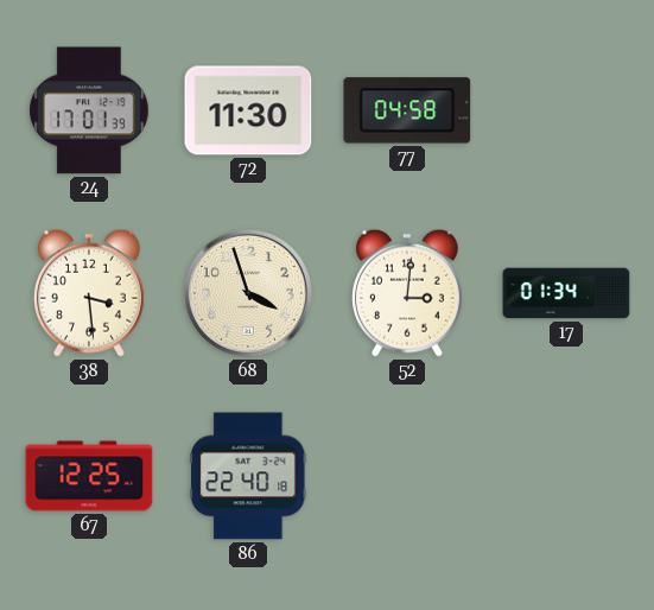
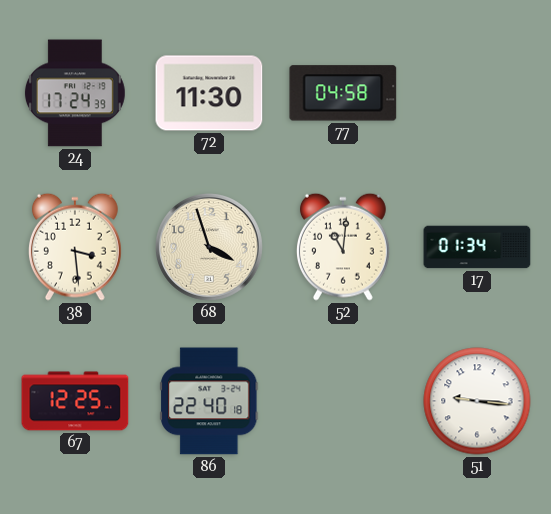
24: 17:01 -> 17:24
52: 3:01 -> 11:01
51: none -> 9:16
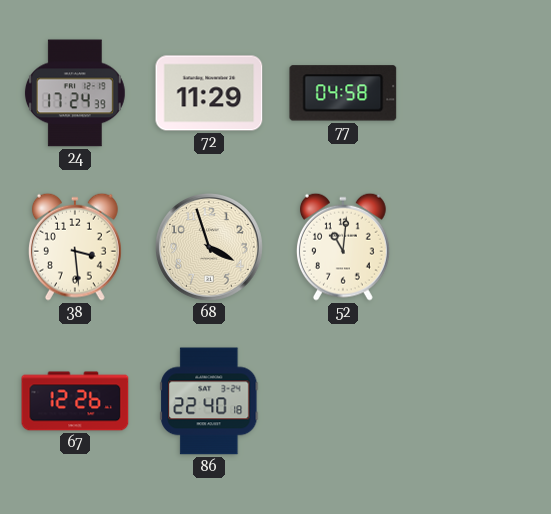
72: 11:30 -> 11:29
17: 01:34 -> none
67: 12:25 -> 12:26
51: 9:16 -> none
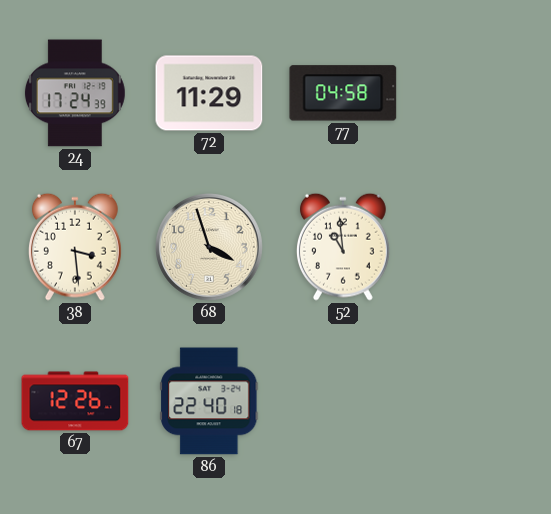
52: 11:01 -> 10:59
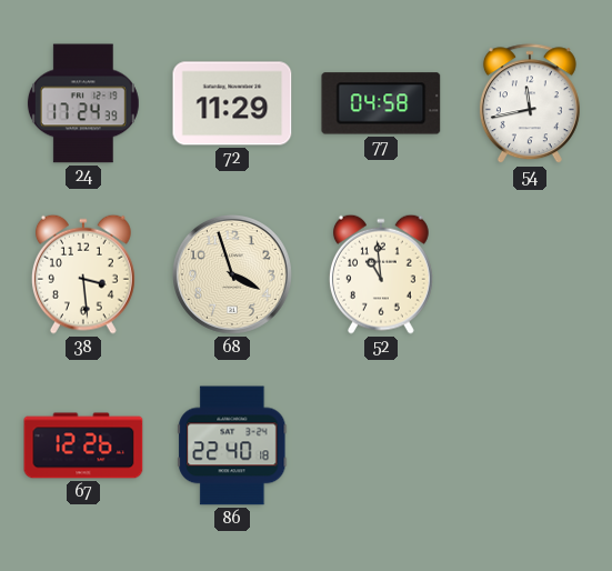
54: none -> 11:43
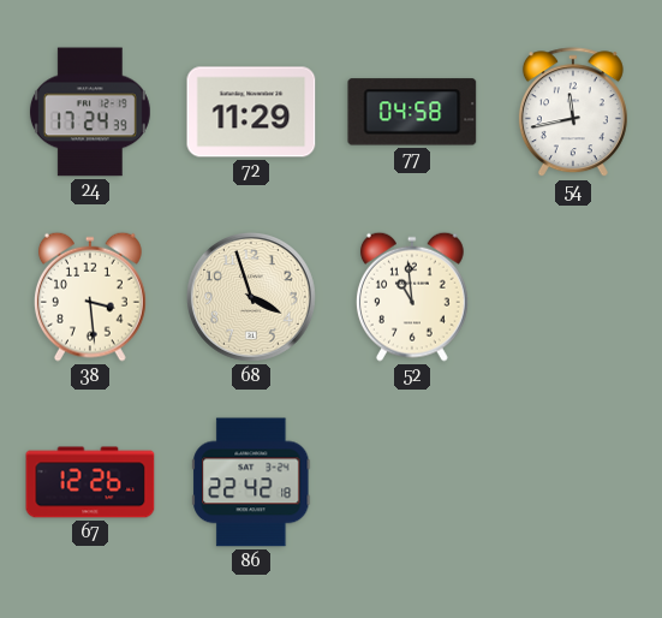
86: 22:40 -> 22:42
